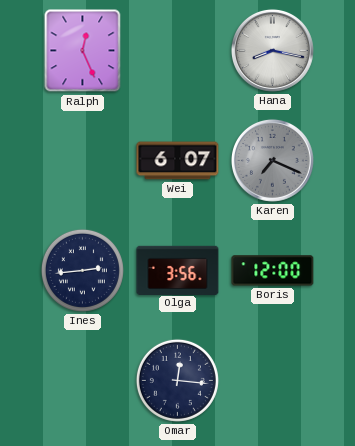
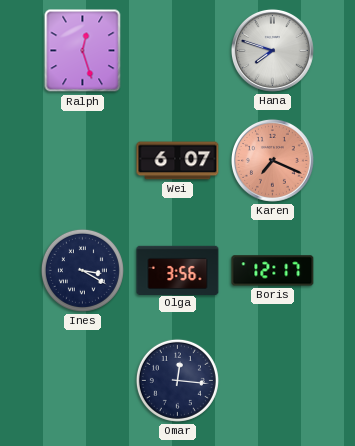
Ralph: 12:26 -> 12:27
Hana: 8:17 -> 7:48
Karen dial: grey -> salmon
Ines: 2:44 -> 3:20
Boris: 12:00 -> 12:17
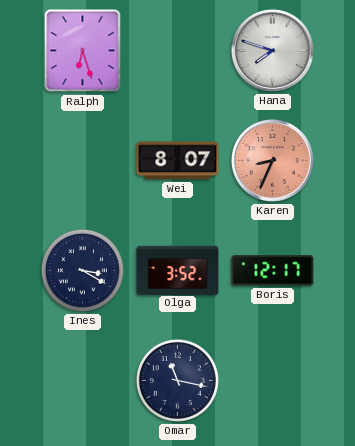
Ralph: 12:27 -> 6:27
Wei: 6:07 -> 8:07
Karen: 7:19 -> 8:34
Olga: 3:56 -> 3:52
Omar: 12:16 -> 11:17
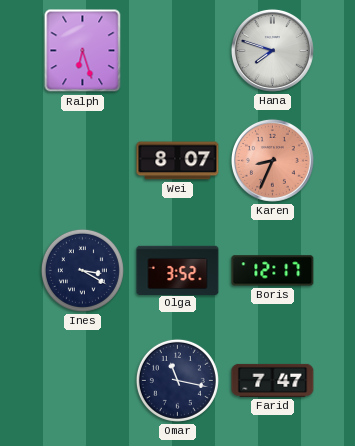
Farid: none -> 7:47
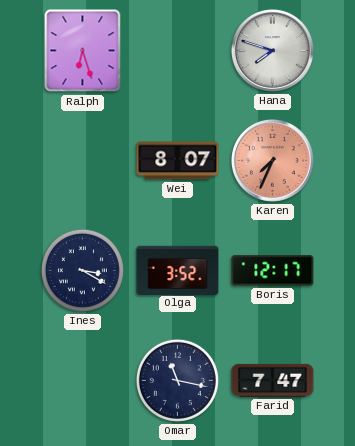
Karen: 8:34 -> 7:34
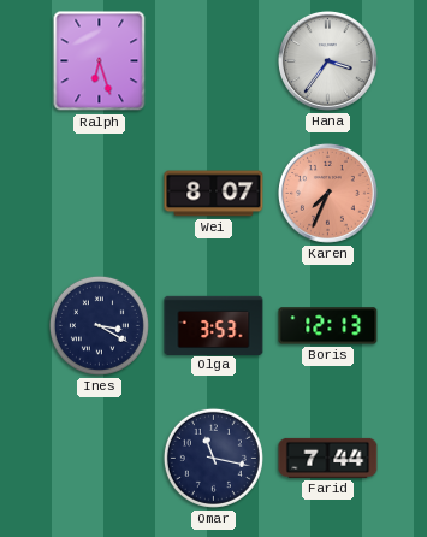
Hana: 7:48 -> 3:36
Olga: 3:52 -> 3:53
Boris: 12:17 -> 12:13
Farid: 7:47 -> 7:44
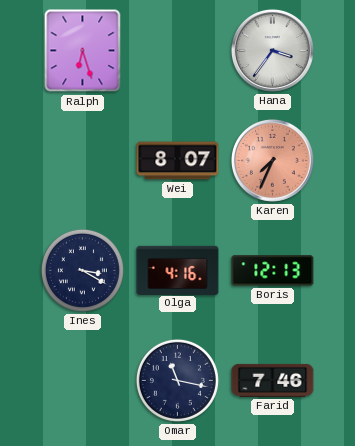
Olga: 3:53 -> 4:16
Farid: 7:44 -> 7:46
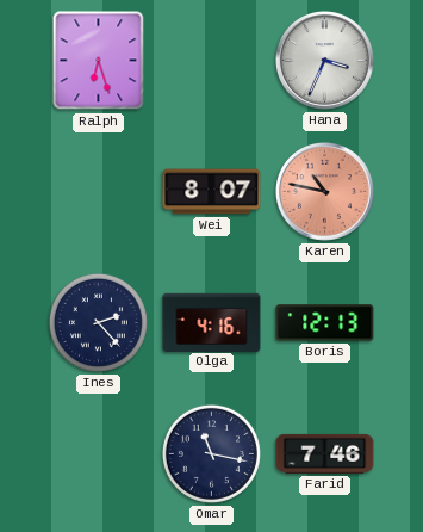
Hana: 3:36 -> 3:34
Karen: 7:34 -> 10:47
Ines: 3:20 -> 2:23
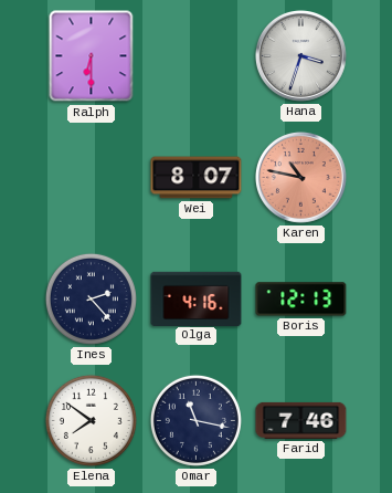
Ralph: 6:27 -> 6:30
Hana: 3:34 -> 3:33
Elena: none -> 7:51
